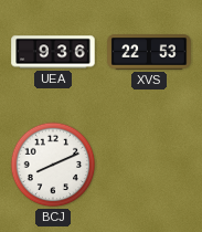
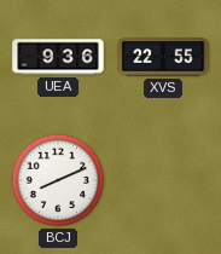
XVS: 22:53 -> 22:55
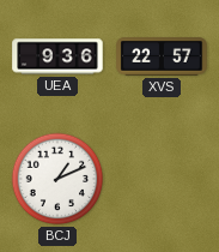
XVS: 22:55 -> 22:57
BCJ: 8:11 -> 1:11
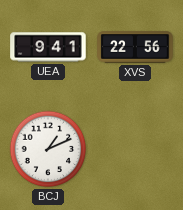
UEA: 9:36 -> 9:41
XVS: 22:57 -> 22:56
